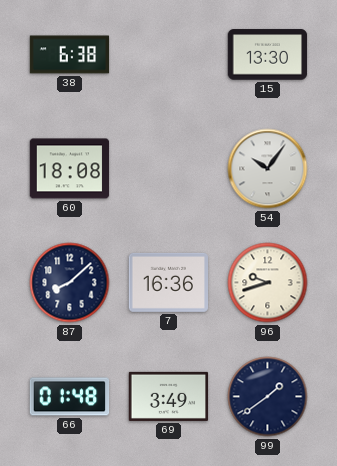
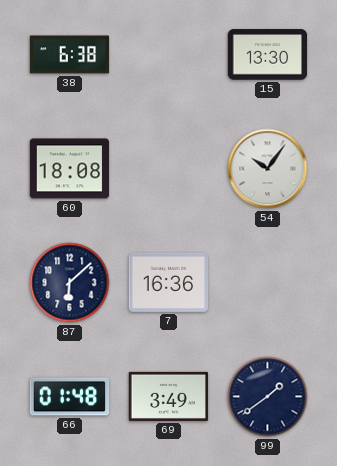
87: 8:08 -> 6:08
96: 9:42 -> none
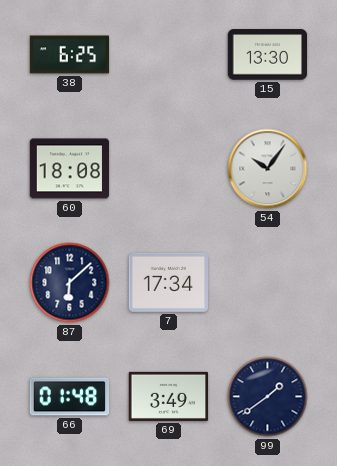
38: 6:38 -> 6:25
7: 16:36 -> 17:34
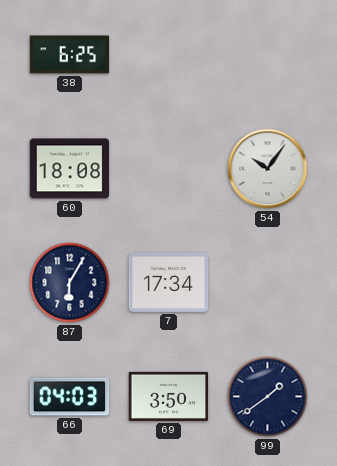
15: 13:30 -> none
87: 6:08 -> 6:05
66: 01:48 -> 04:03
69: 3:49 -> 3:50
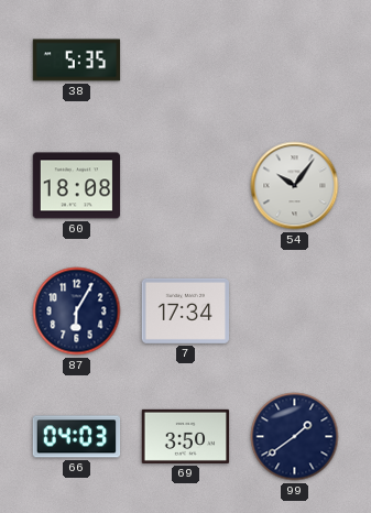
38: 6:25 -> 5:35
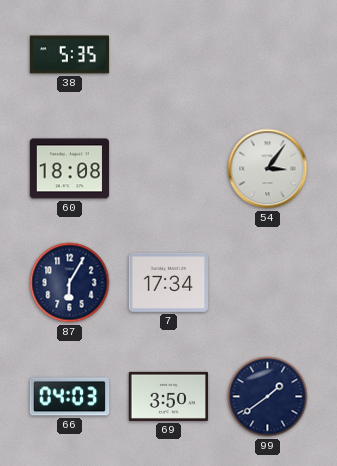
54: 10:06 -> 3:06
